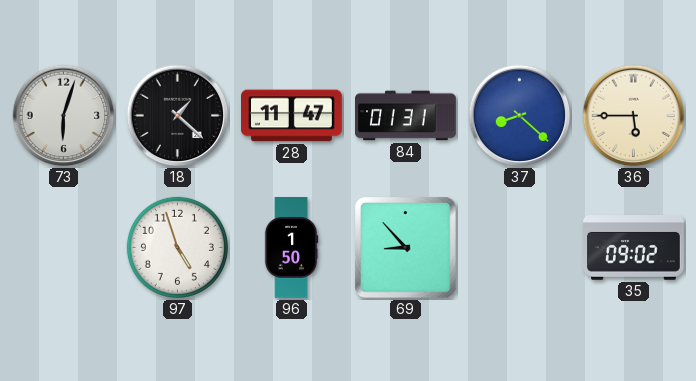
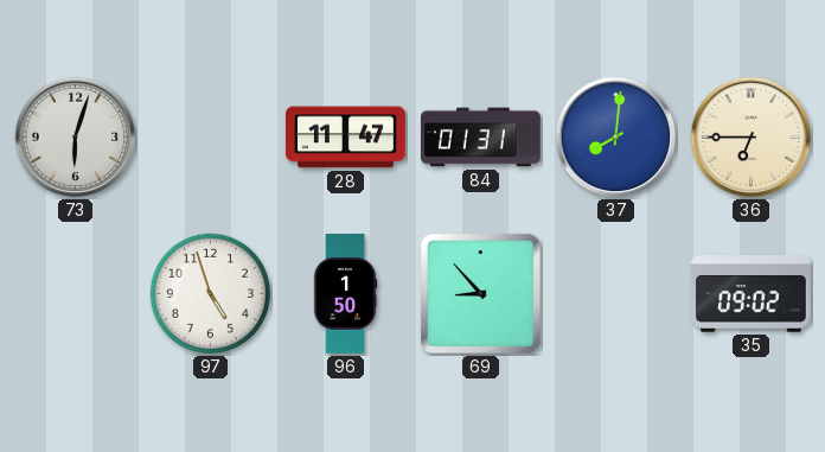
18: 1:22 -> none
37: 8:22 -> 8:01
36: 5:45 -> 6:45
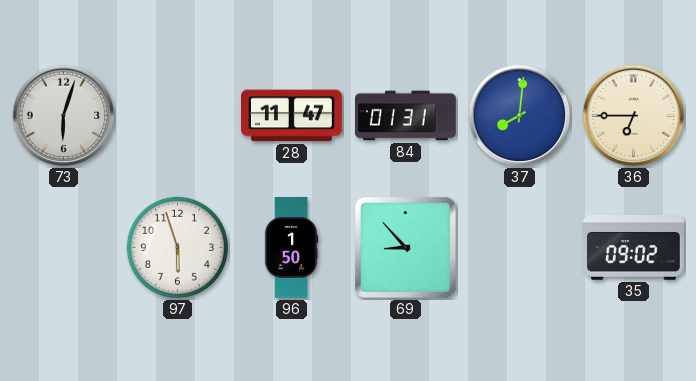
97: 4:57 -> 5:57
